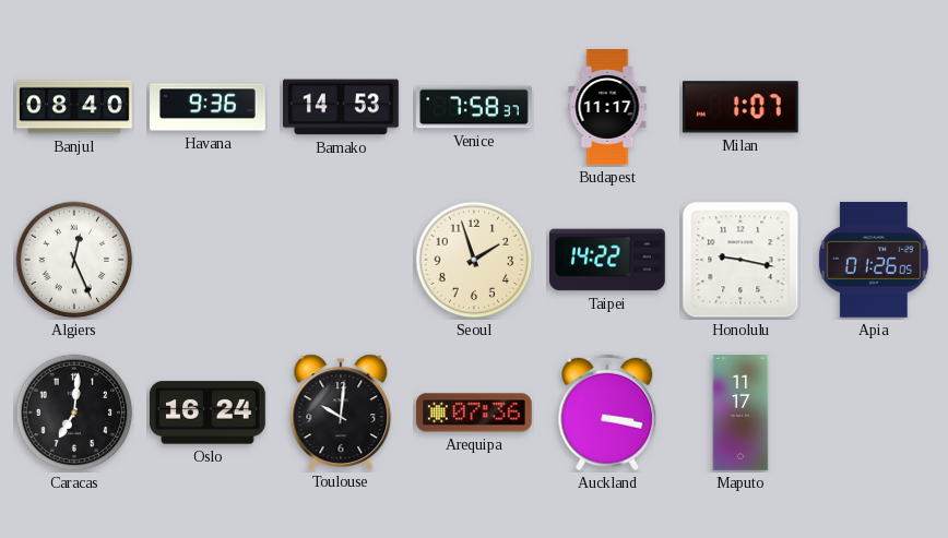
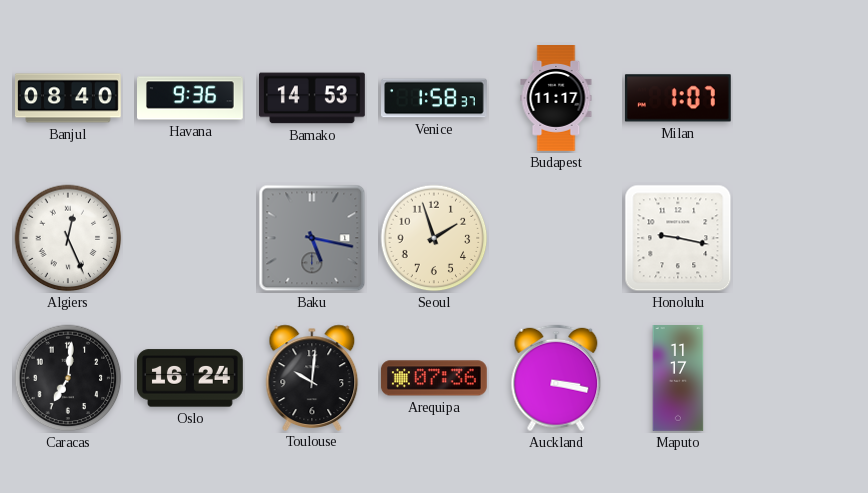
Venice: 7:58 -> 1:58
Baku: none -> 5:17
Taipei: 14:22 -> none
Apia: 01:26 -> none
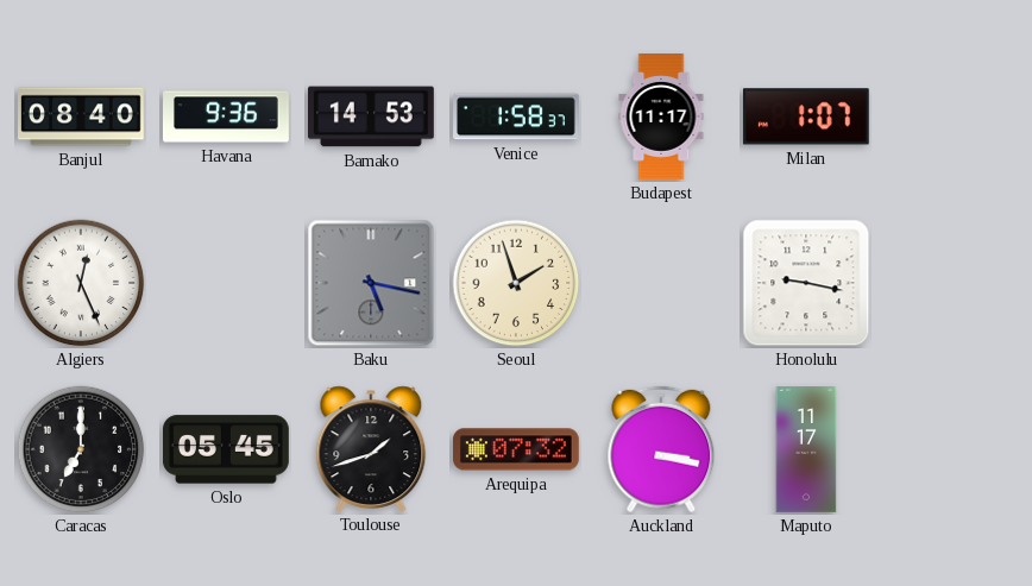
Caracas: 7:01 -> 7:00
Oslo: 16:24 -> 05:45
Toulouse: 10:01 -> 1:42
Arequipa: 07:36 -> 07:32
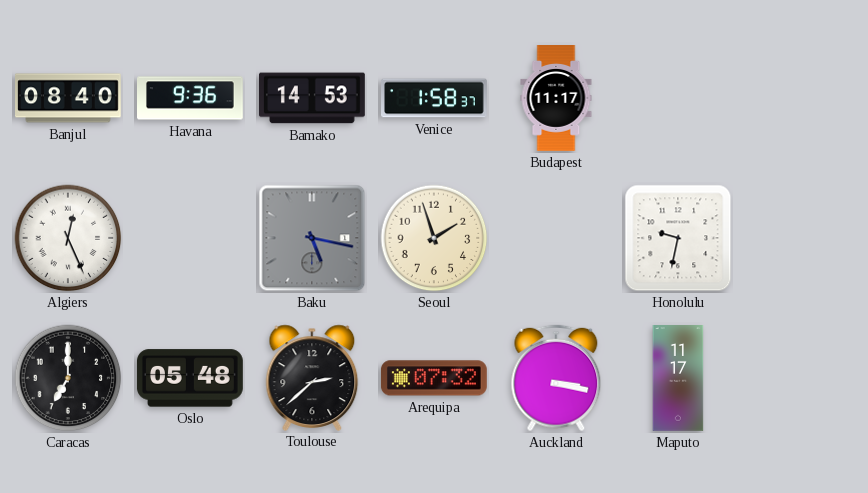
Milan: 1:07 -> none
Honolulu: 9:17 -> 9:32
Oslo: 05:45 -> 05:48
Toulouse: 1:42 -> 2:38
